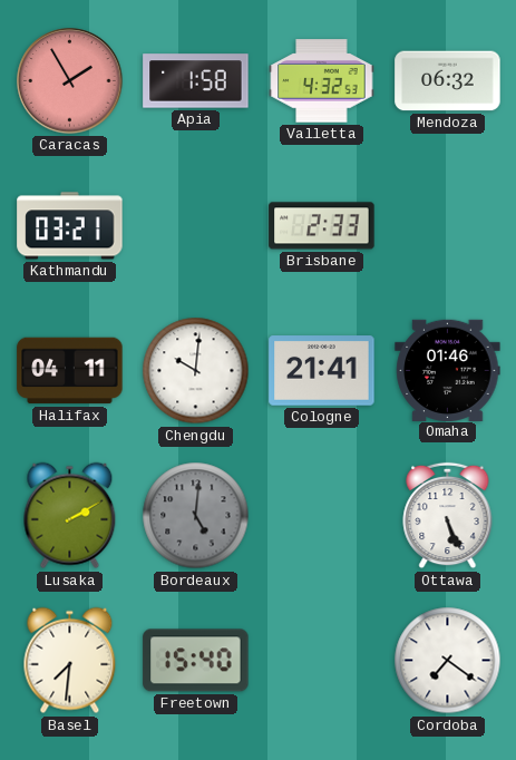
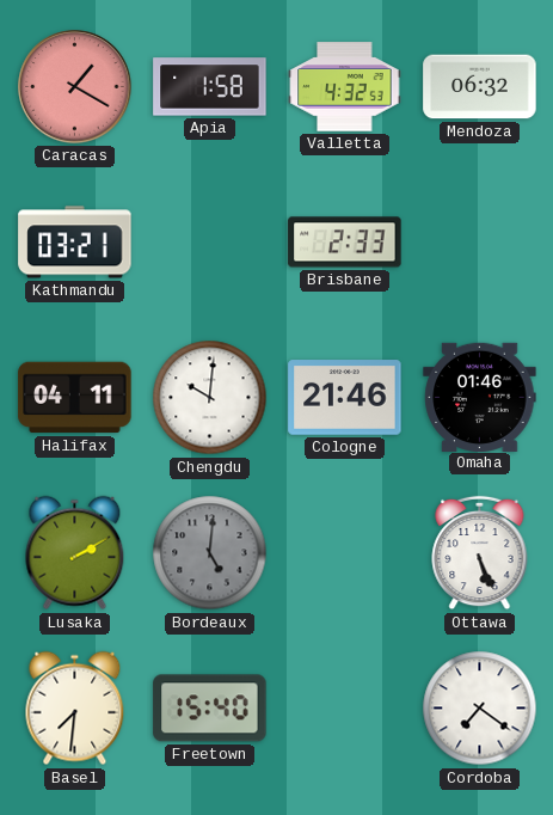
Caracas: 1:55 -> 1:20
Cologne: 21:41 -> 21:46
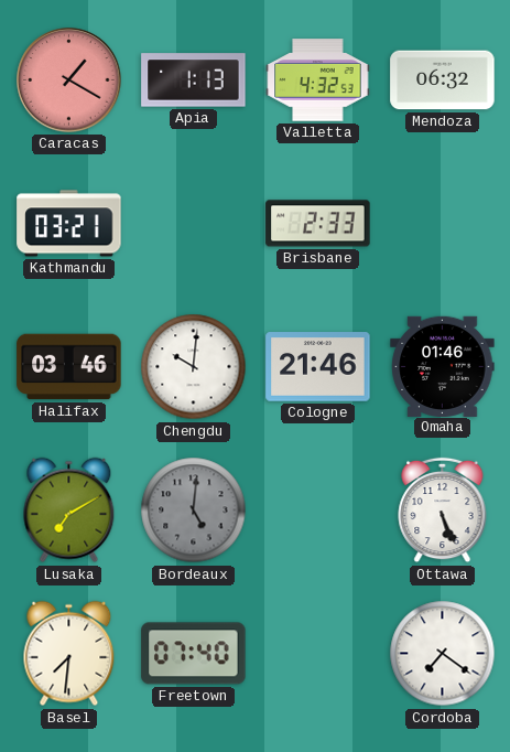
Apia: 1:58 -> 1:13
Halifax: 04:11 -> 03:46
Lusaka: 2:10 -> 7:10
Freetown: 15:40 -> 07:40
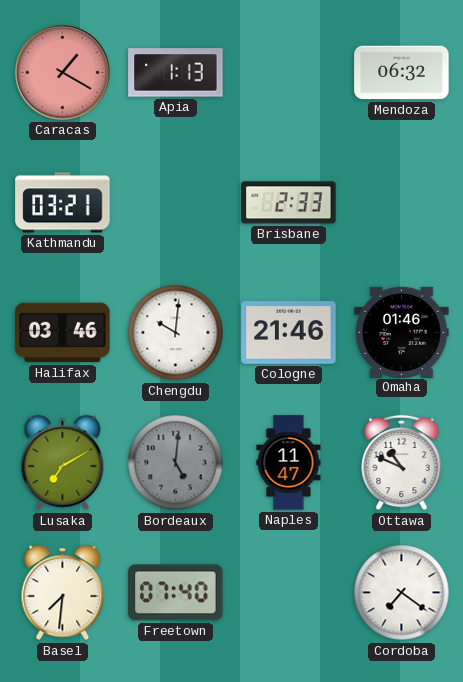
Valletta: 4:32 -> none
Naples: none -> 11:47
Ottawa: 5:26 -> 10:49
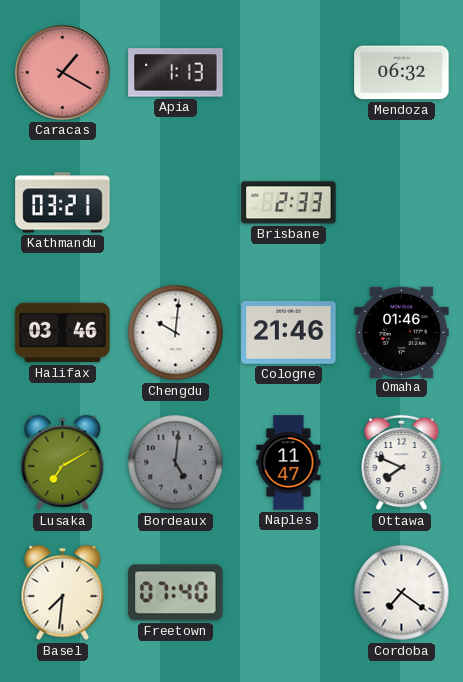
Ottawa: 10:49 -> 7:49
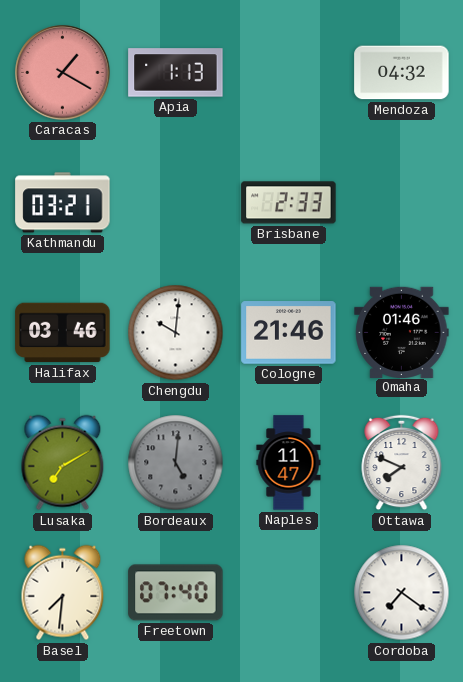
Mendoza: 06:32 -> 04:32
